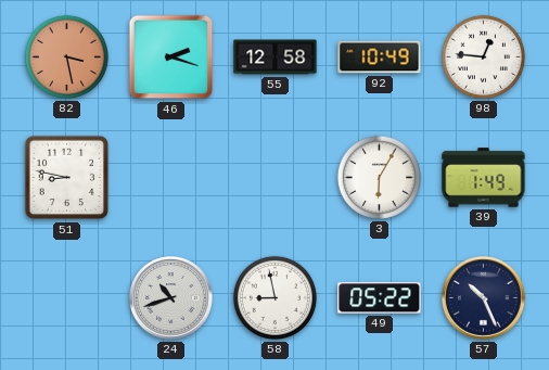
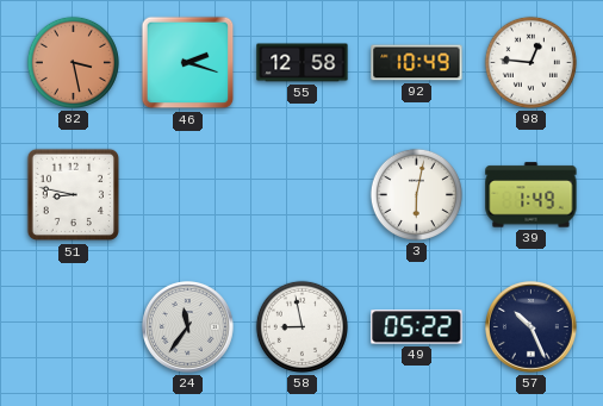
3: 6:05 -> 6:02
24: 10:42 -> 11:36
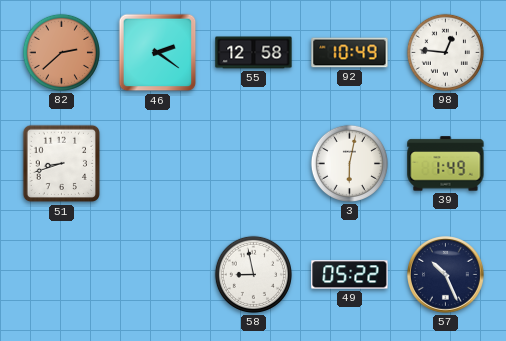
82: 3:28 -> 2:38
46: 2:18 -> 2:21
51: 8:47 -> 8:42
24: 11:36 -> none
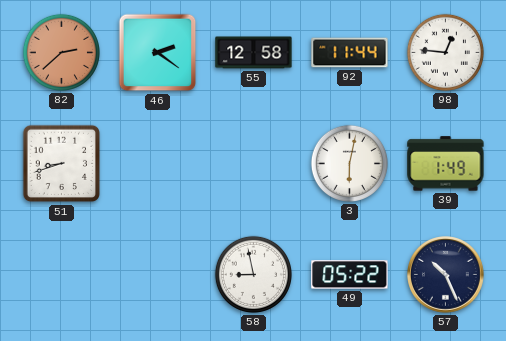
92: 10:49 -> 11:44
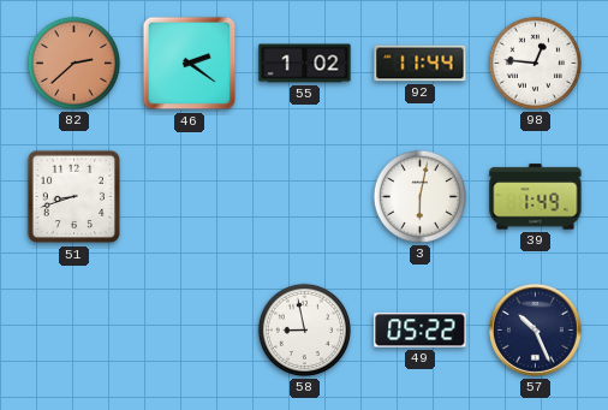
55: 12:58 -> 1:02
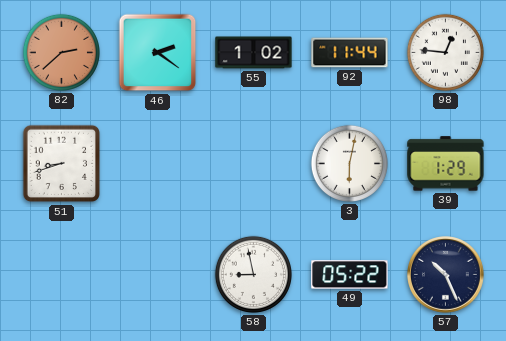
39: 1:49 -> 1:29
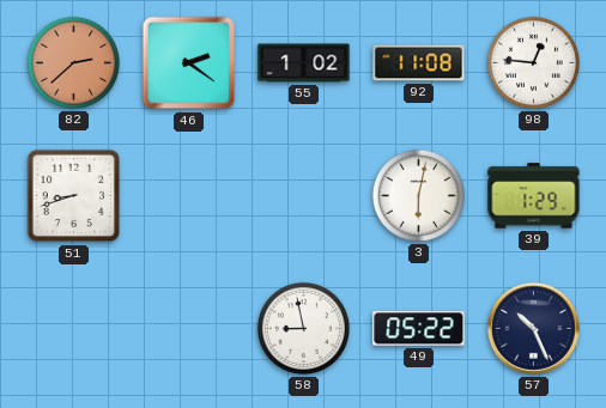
92: 11:44 -> 11:08
